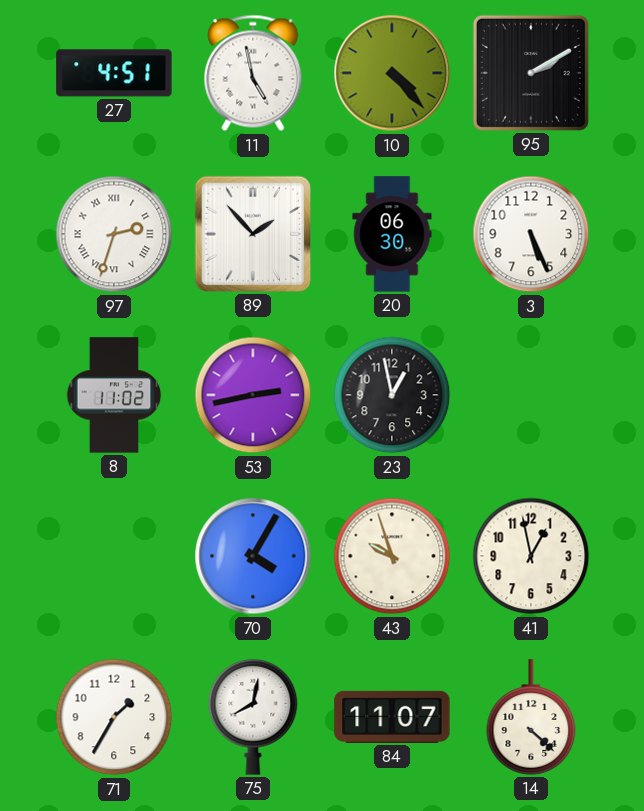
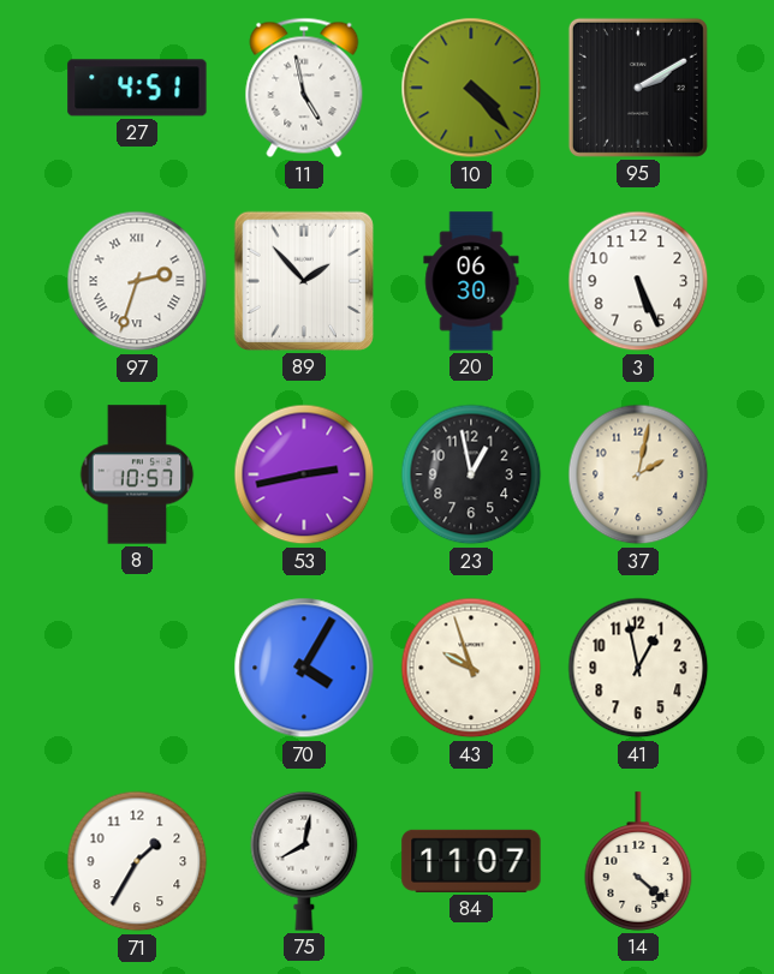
8: 11:02 -> 10:57
37: none -> 2:02
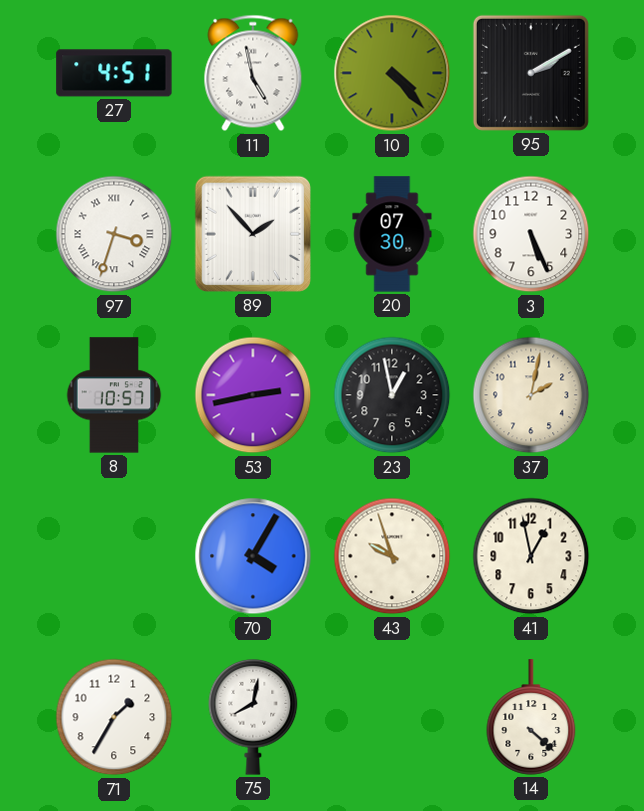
97: 2:33 -> 3:33
20: 06:30 -> 07:30
84: 11:07 -> none
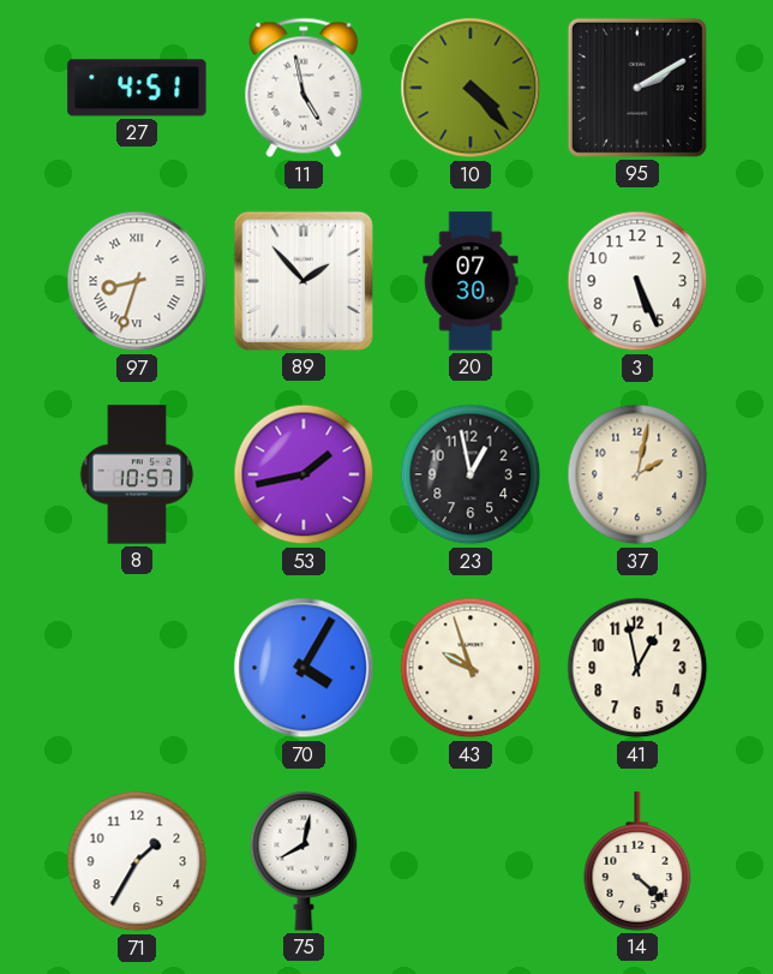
97: 3:33 -> 8:33
53: 2:43 -> 1:43
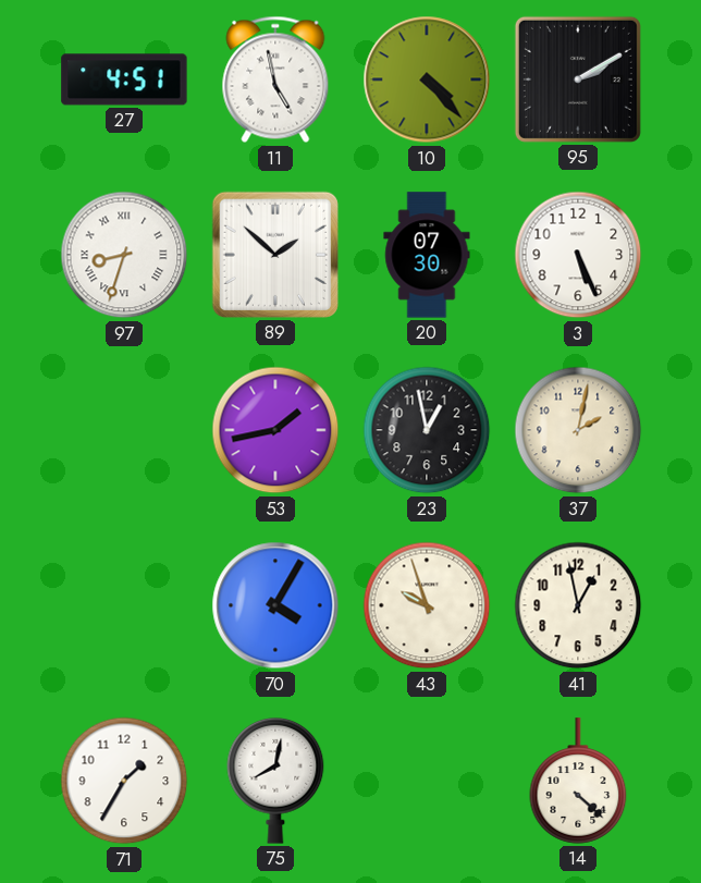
89: 1:53 -> 1:52
8: 10:57 -> none
